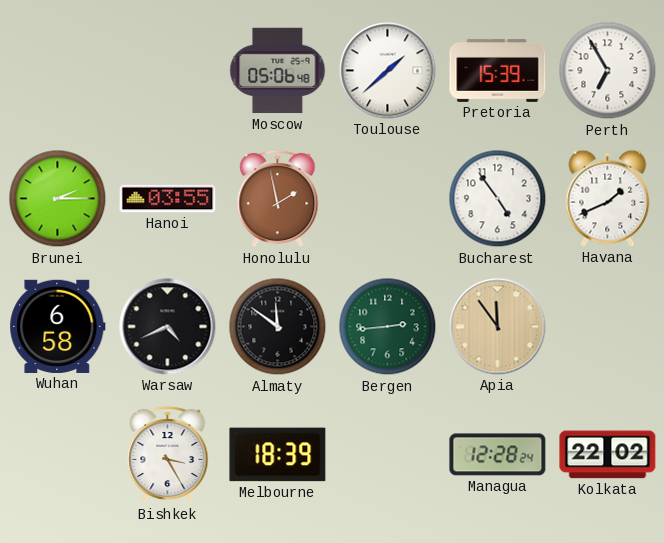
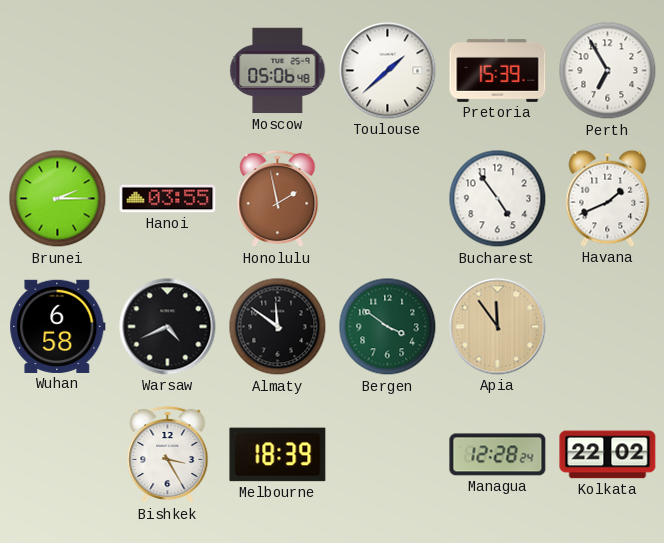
Bergen: 2:44 -> 3:51
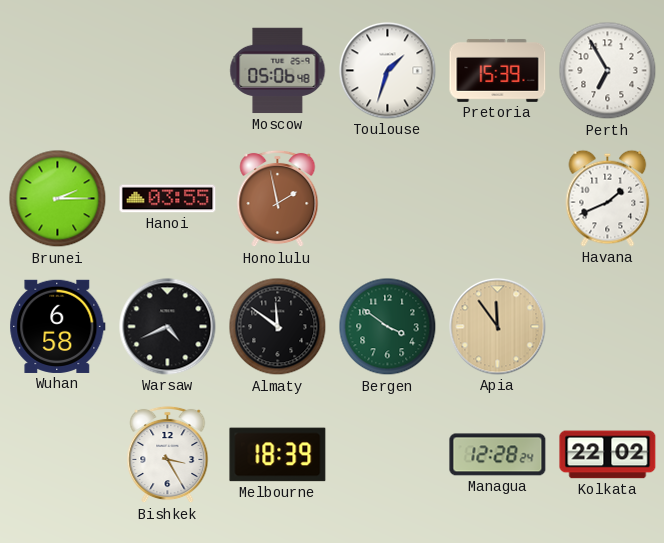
Toulouse: 1:38 -> 1:33
Bucharest: 4:54 -> none
